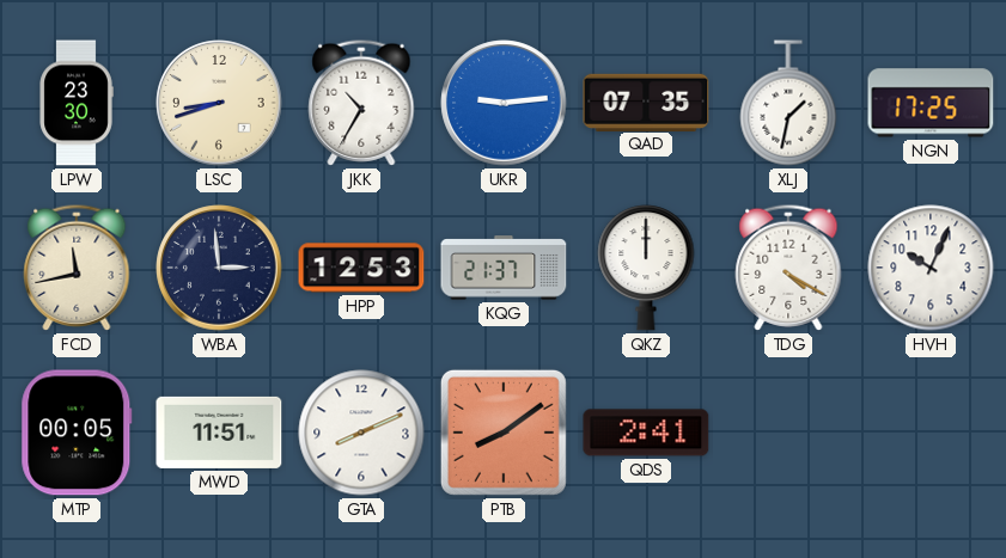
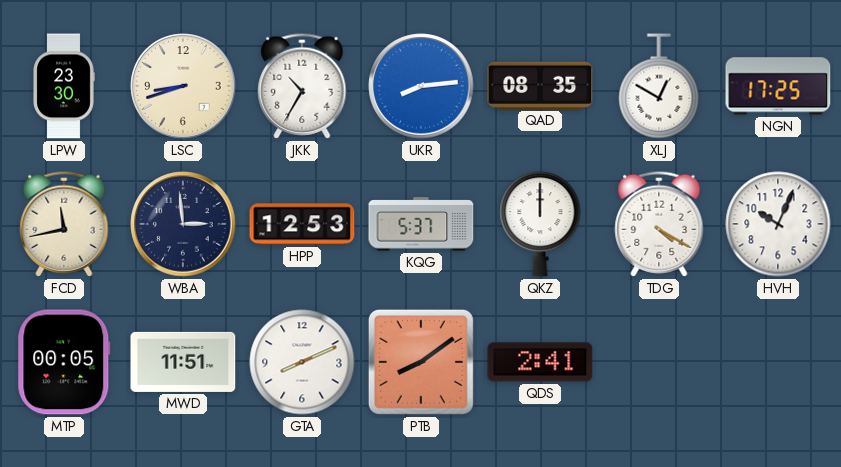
UKR: 9:14 -> 8:14
QAD: 07:35 -> 08:35
XLJ: 1:32 -> 12:50
KQG: 21:37 -> 5:37
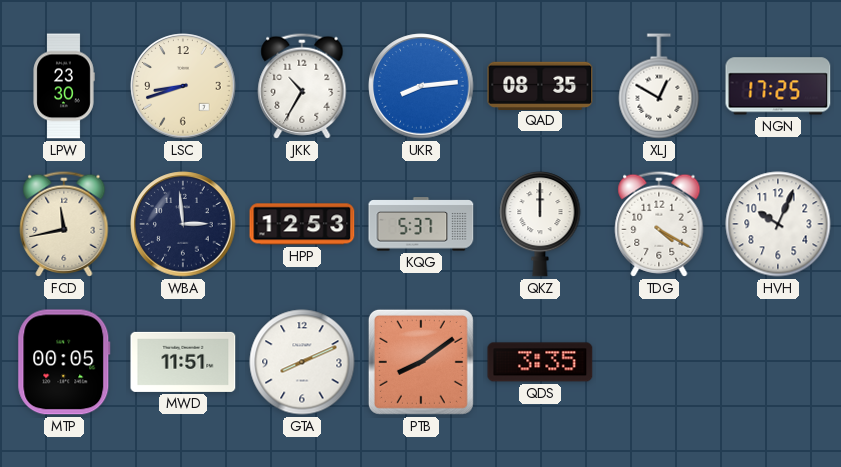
QDS: 2:41 -> 3:35
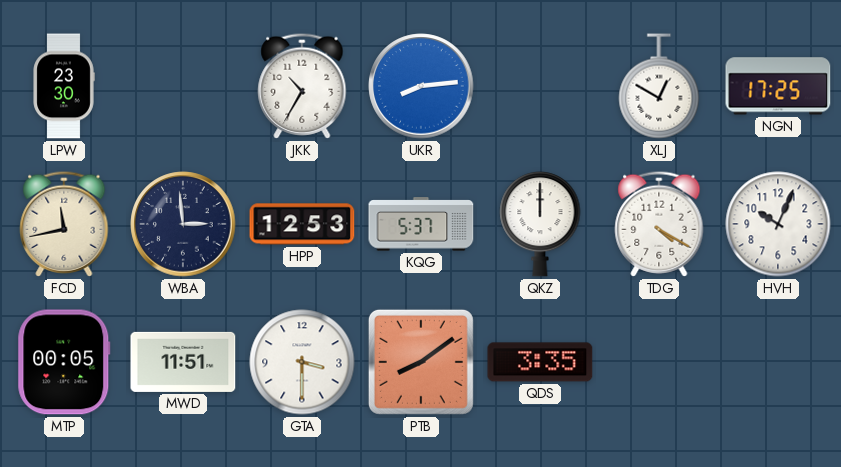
LSC: 8:42 -> none
QAD: 08:35 -> none
GTA: 8:11 -> 3:30
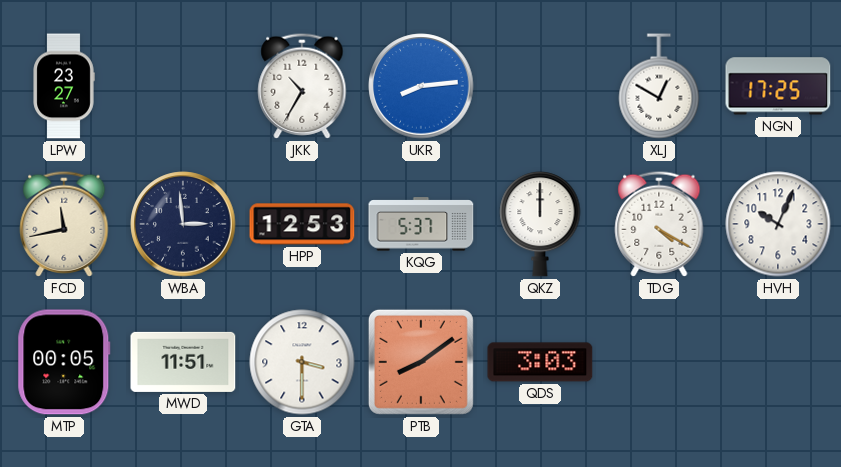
LPW: 23:30 -> 23:27
QDS: 3:35 -> 3:03
